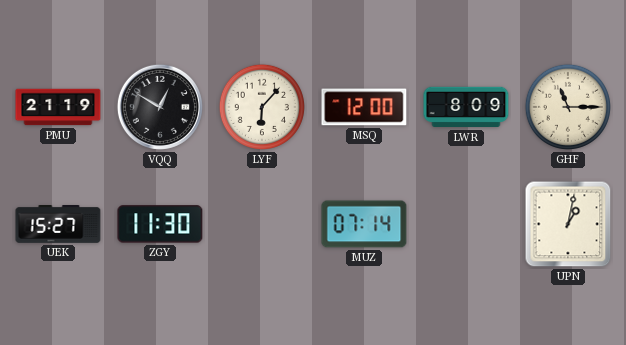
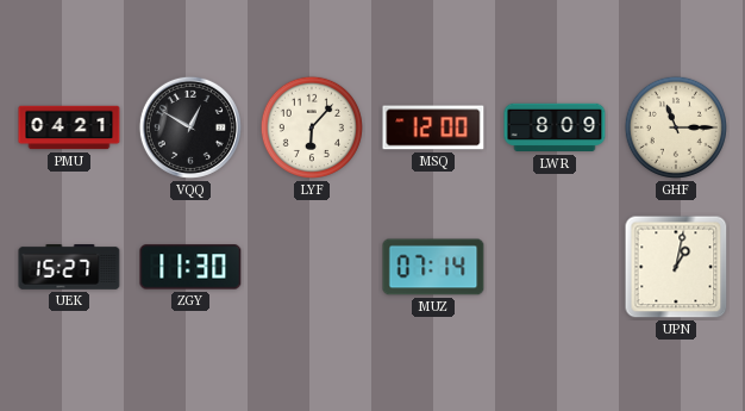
PMU: 21:19 -> 04:21
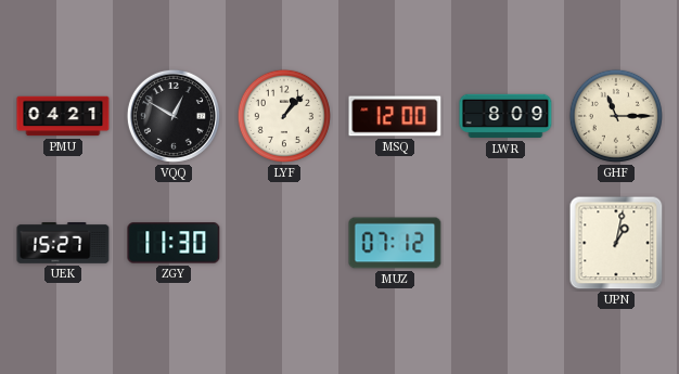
LYF: 6:07 -> 1:07
MUZ: 07:14 -> 07:12
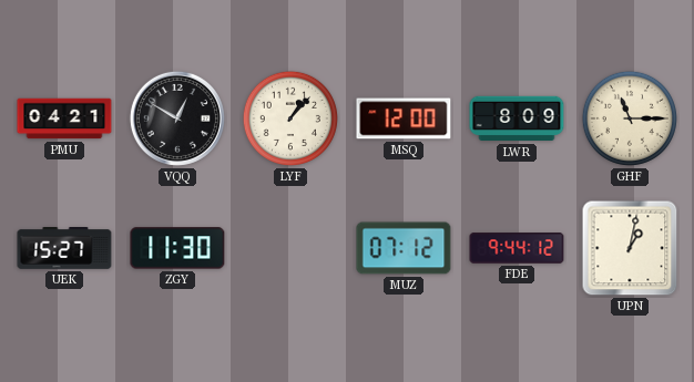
FDE: none -> 9:44
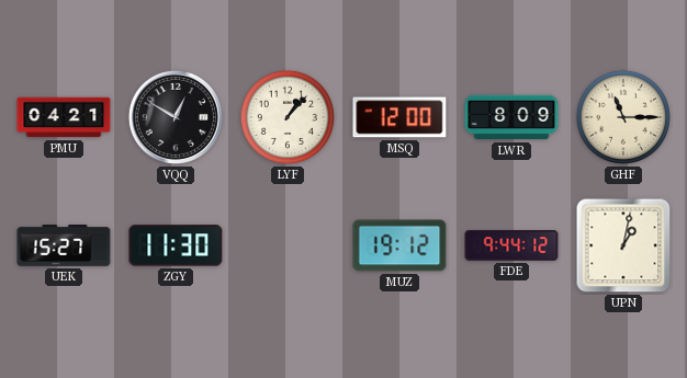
MUZ: 07:12 -> 19:12
